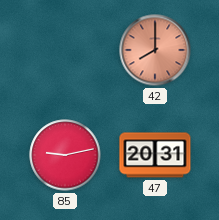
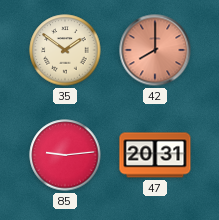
35: none -> 1:51
85: 9:13 -> 9:14
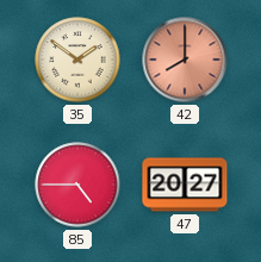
85: 9:14 -> 4:45
47: 20:31 -> 20:27
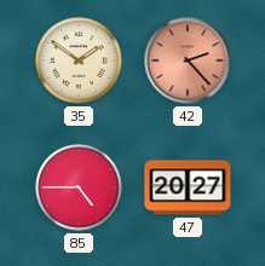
42: 8:00 -> 2:23
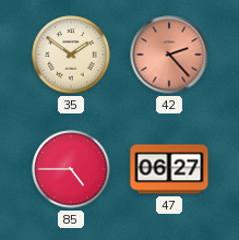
47: 20:27 -> 06:27
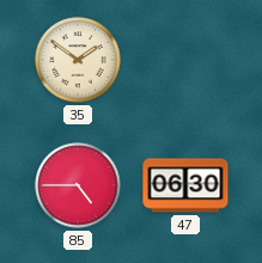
42: 2:23 -> none
47: 06:27 -> 06:30
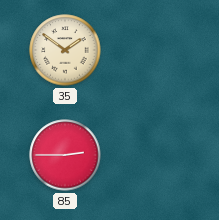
85: 4:45 -> 2:45
47: 06:30 -> none
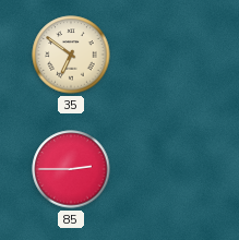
35: 1:51 -> 6:51
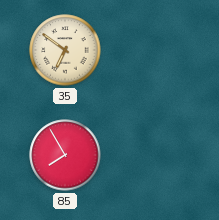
85: 2:45 -> 7:55
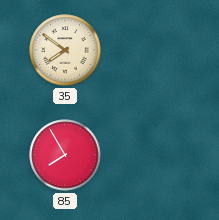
35: 6:51 -> 7:51
